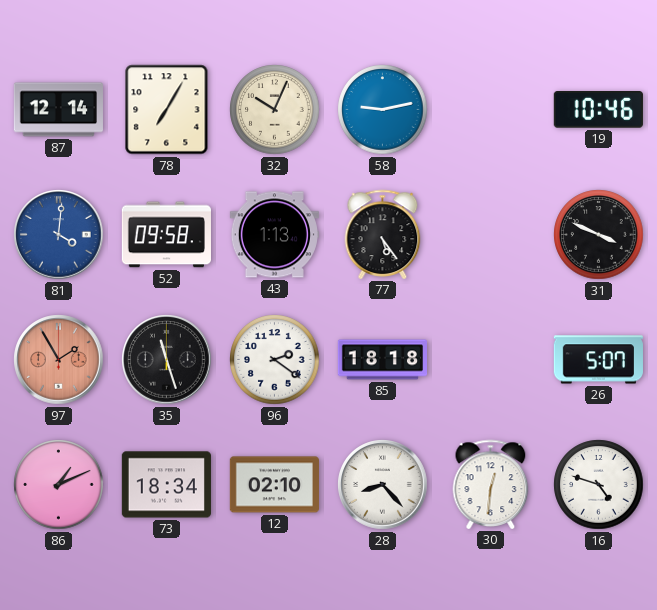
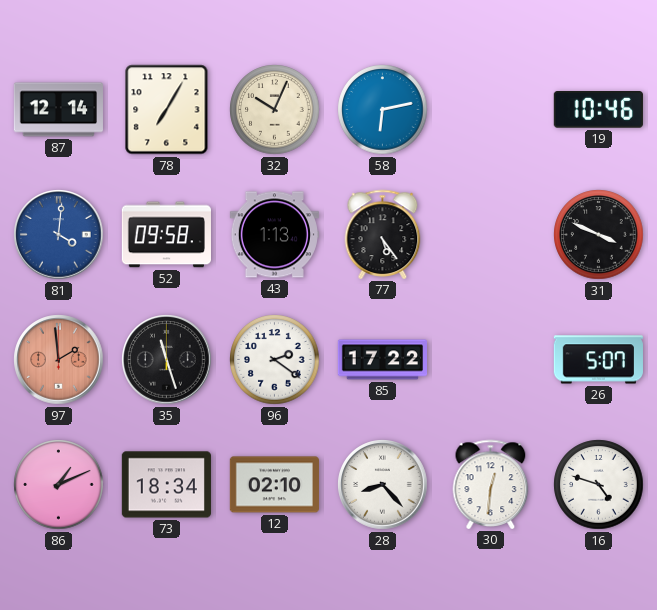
58: 9:13 -> 6:13
97: 1:55 -> 1:59
85: 18:18 -> 17:22
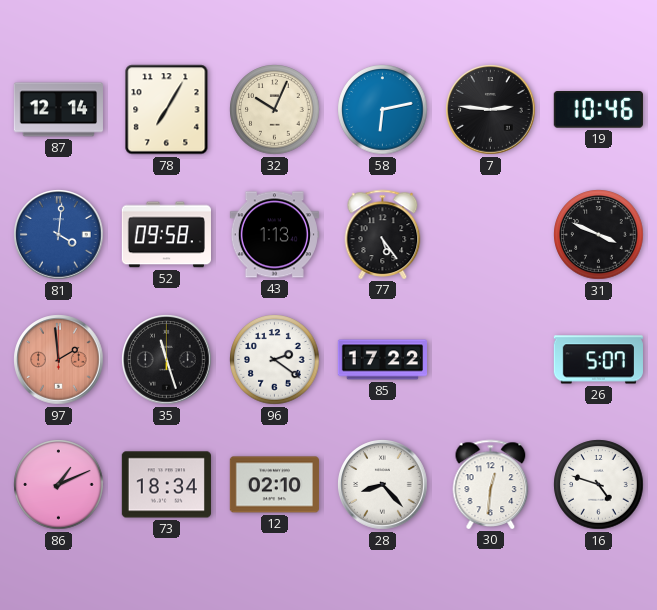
7: none -> 2:46
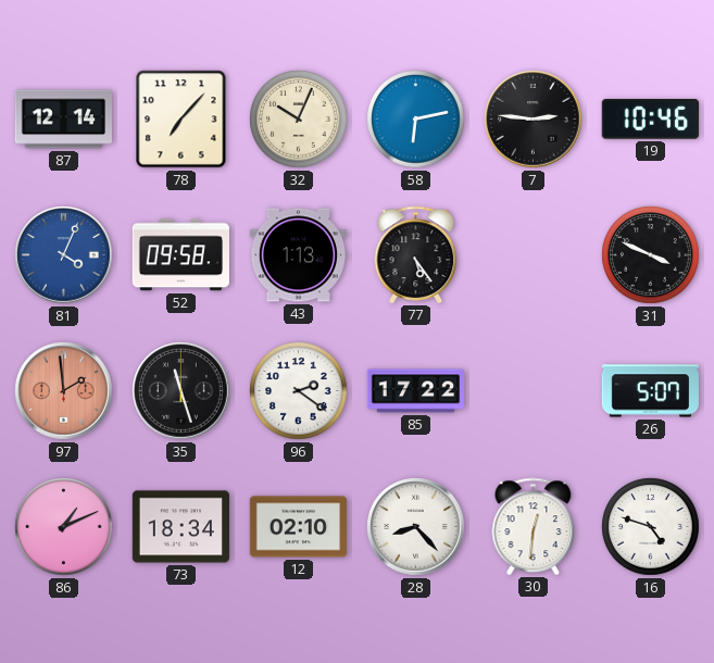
78: 7:05 -> 7:07
81: 4:01 -> 4:04
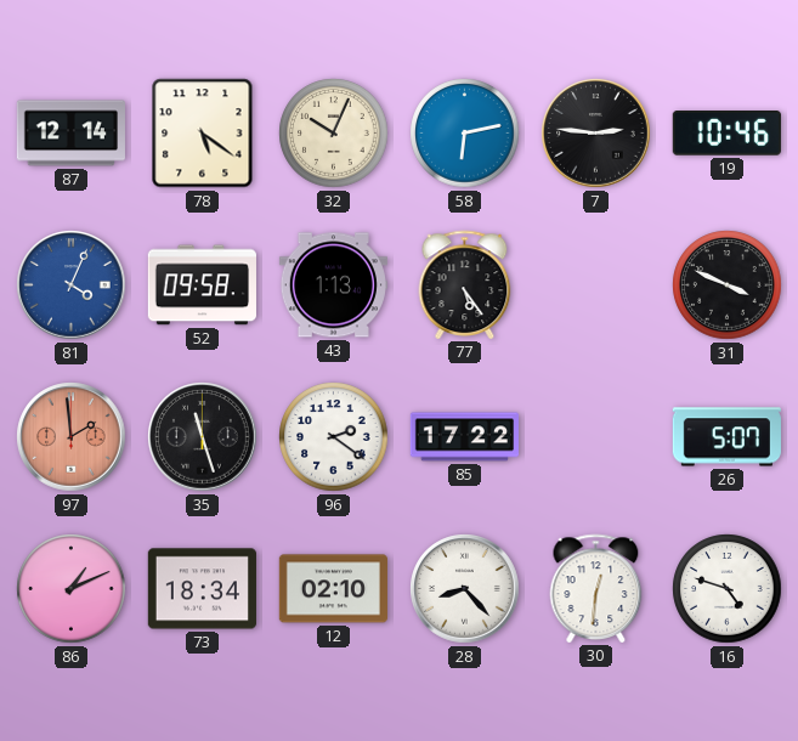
78: 7:07 -> 5:21
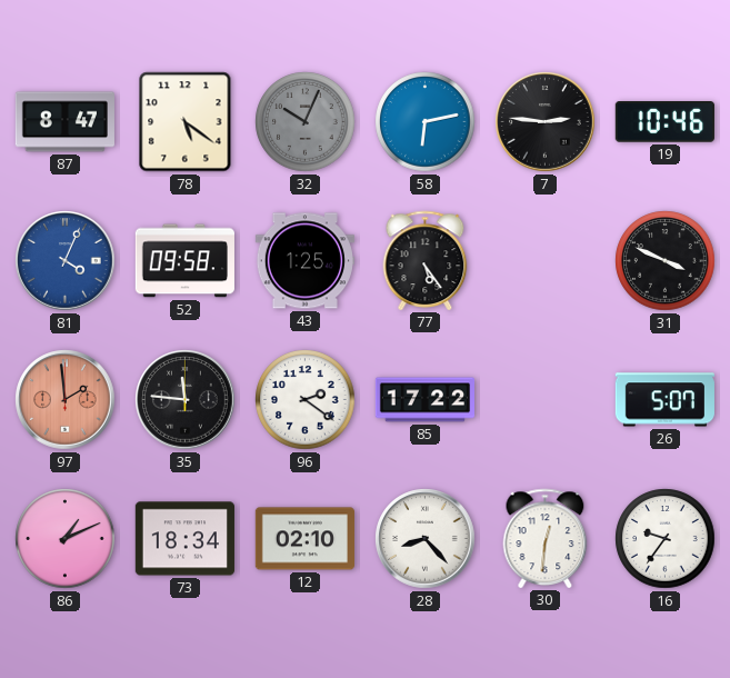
87: 12:14 -> 8:47
32 dial: cream -> grey
43: 1:13 -> 1:25
35: 11:27 -> 11:46
16: 4:48 -> 9:36
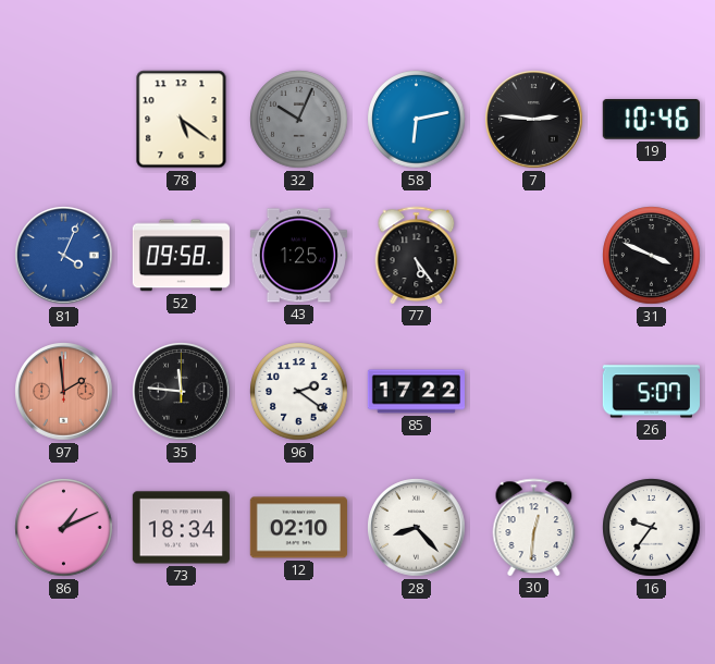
87: 8:47 -> none
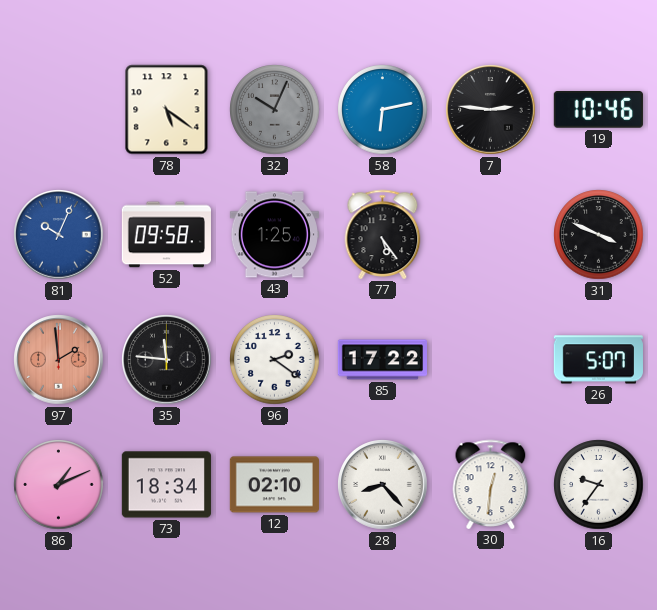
81: 4:04 -> 10:04
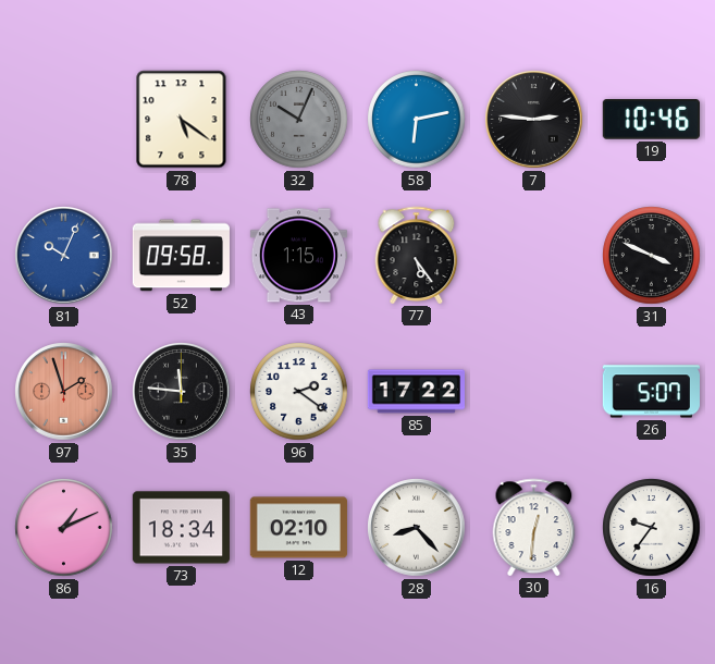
43: 1:25 -> 1:15
97: 1:59 -> 1:57
